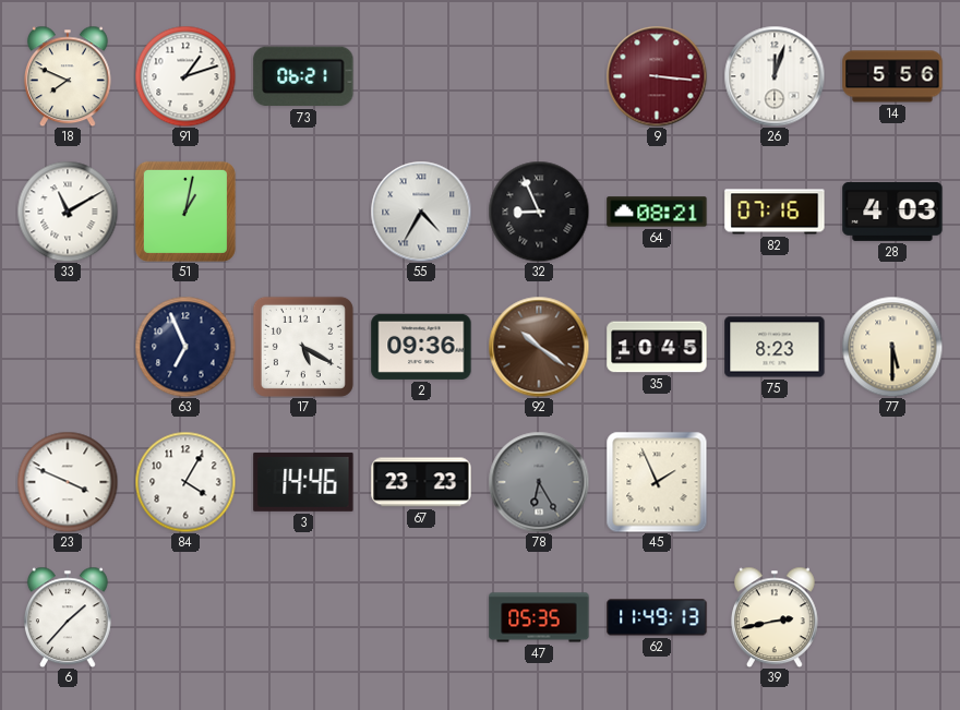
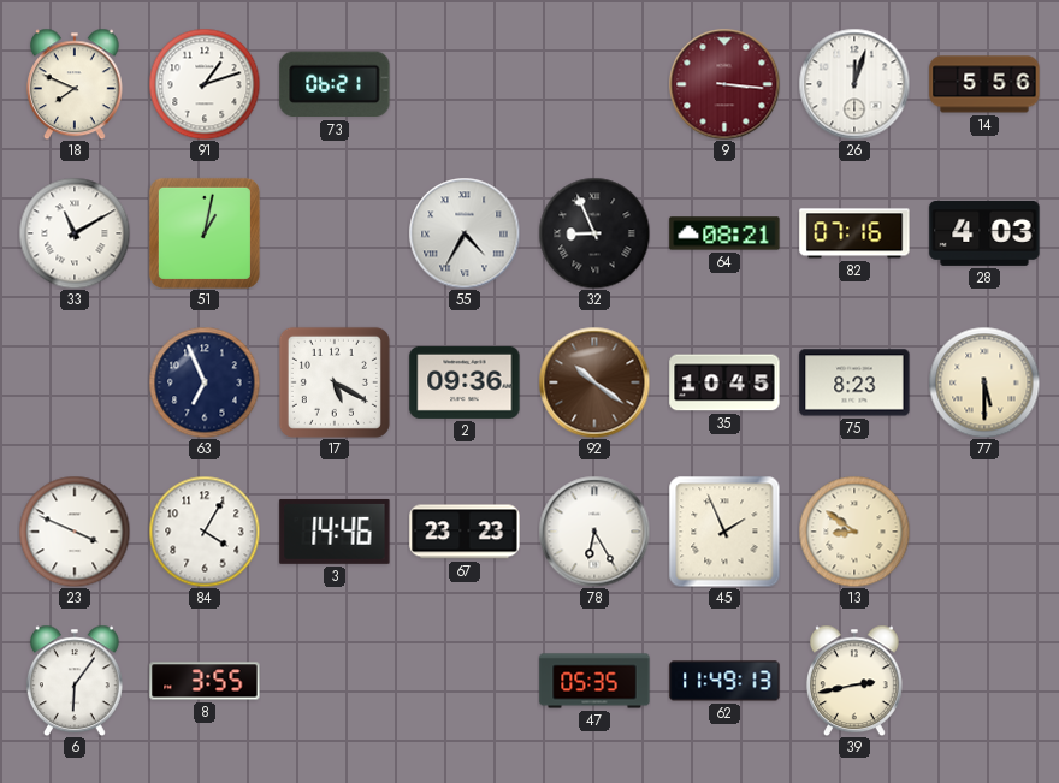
78 dial: grey -> white
13: none -> 8:51
6: 1:37 -> 6:06
8: none -> 3:55
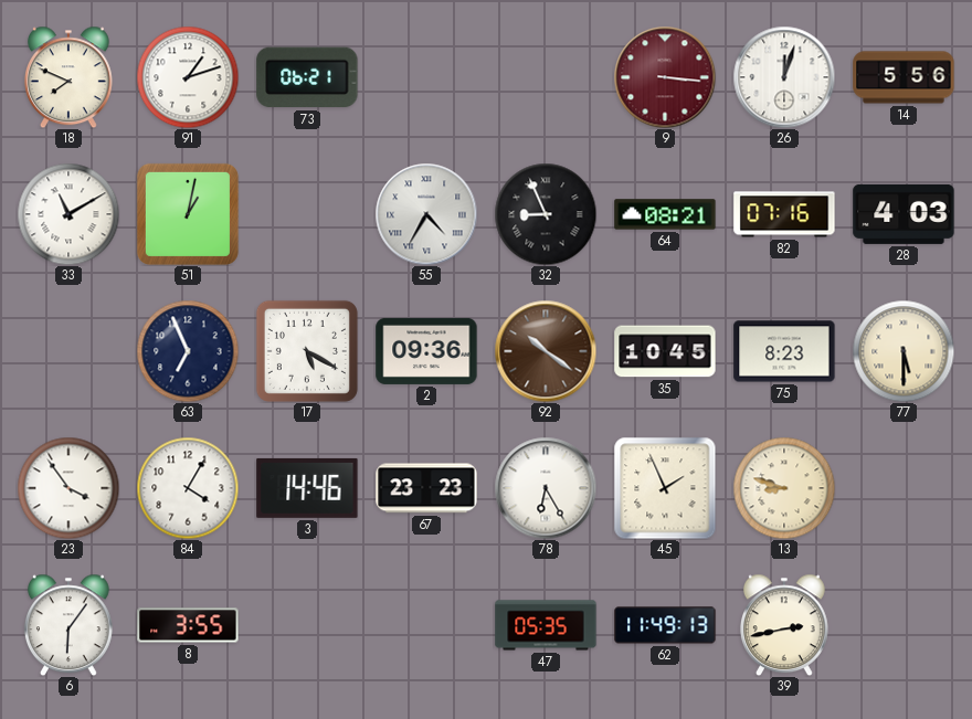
23: 3:49 -> 3:54
13: 8:51 -> 8:48
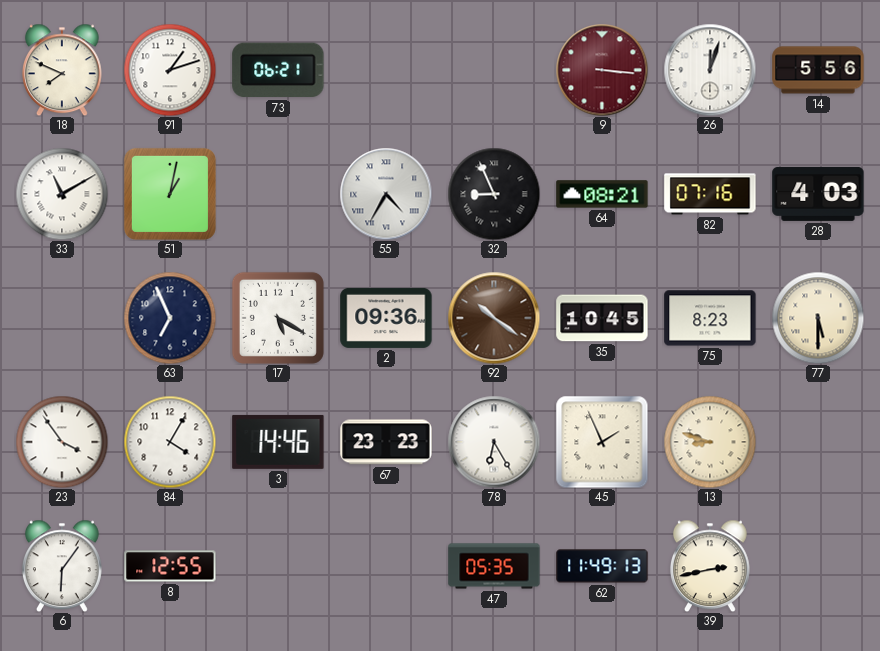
8: 3:55 -> 12:55
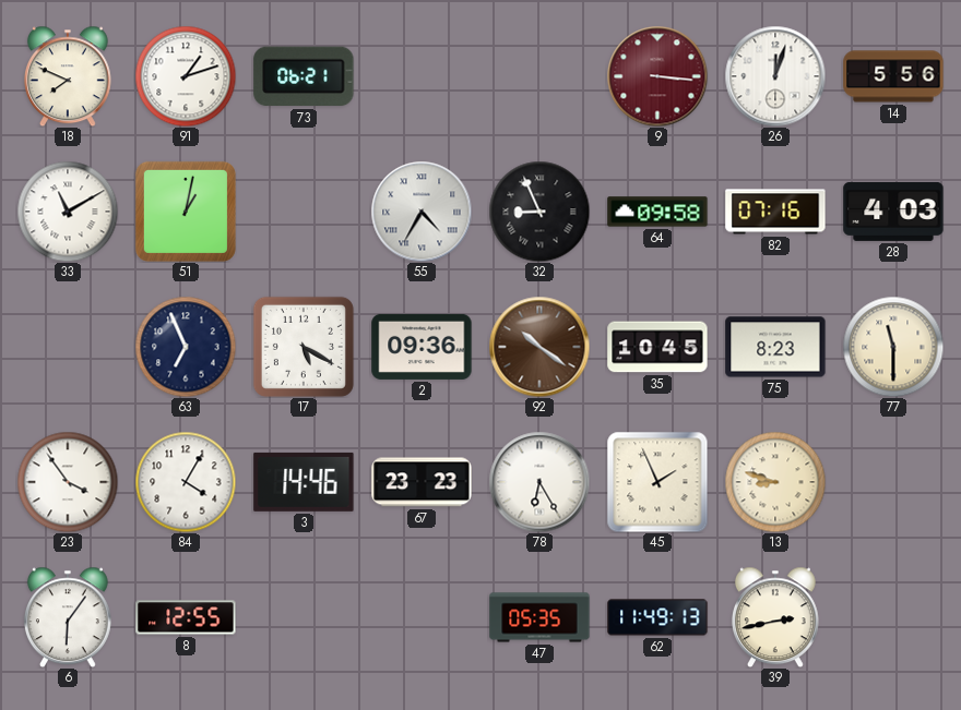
64: 08:21 -> 09:58
77: 5:30 -> 11:30
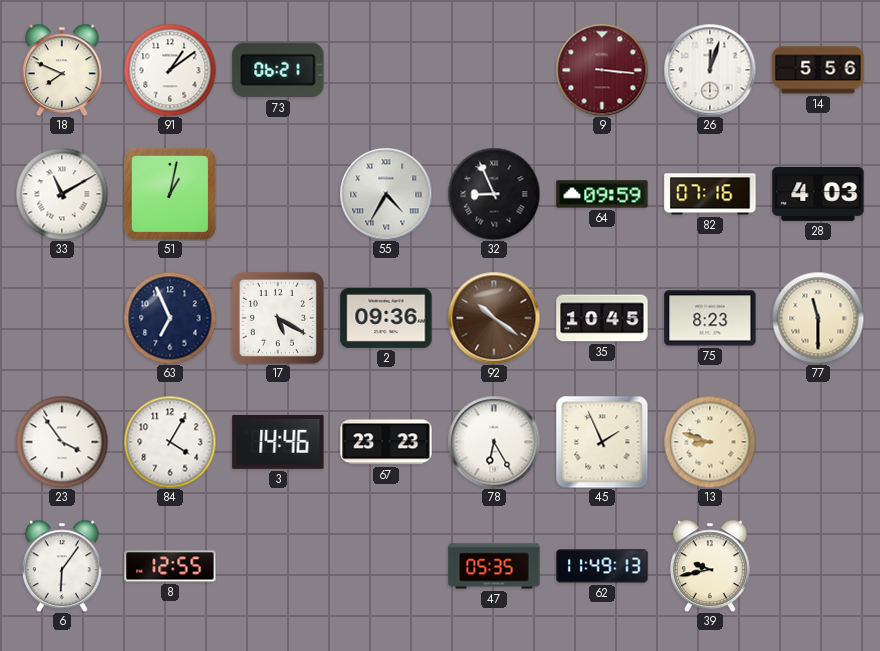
91: 1:12 -> 1:09
64: 09:58 -> 09:59
39: 2:43 -> 9:43
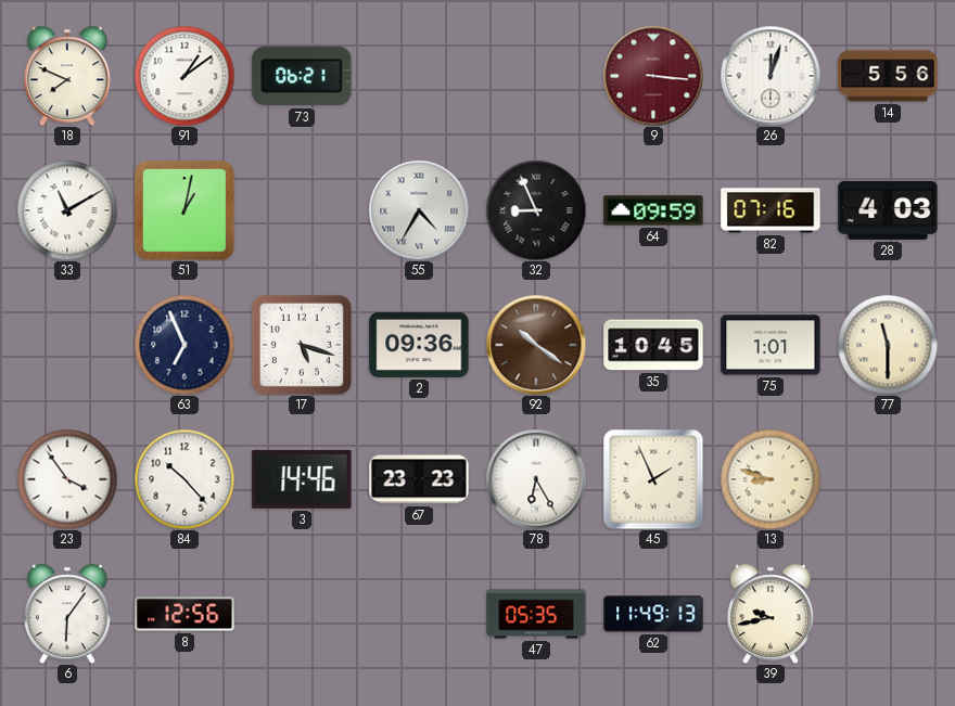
17: 5:20 -> 5:18
75: 8:23 -> 1:01
84: 4:05 -> 10:23
8: 12:55 -> 12:56
